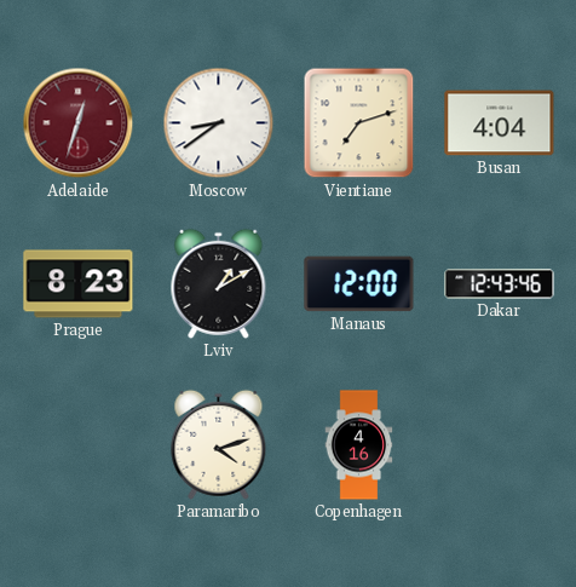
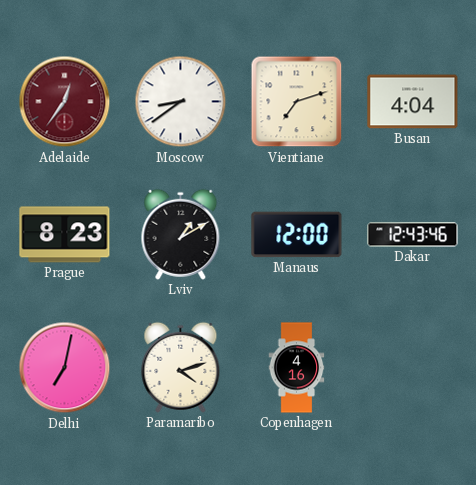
Adelaide: 12:33 -> 12:36
Delhi: none -> 7:02
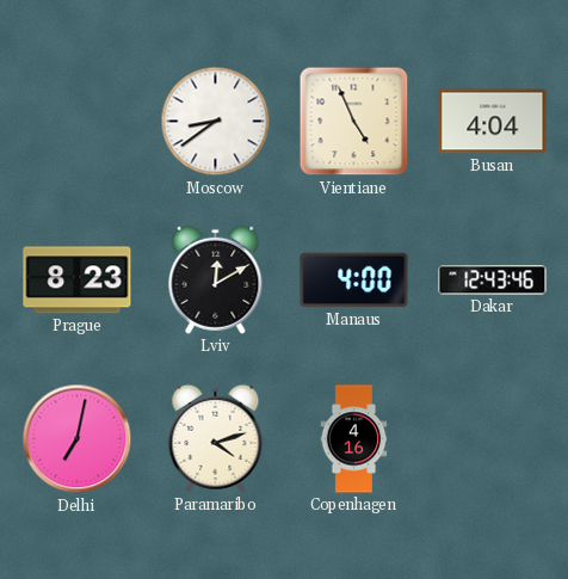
Adelaide: 12:36 -> none
Vientiane: 7:12 -> 4:56
Lviv: 1:10 -> 12:10
Manaus: 12:00 -> 4:00
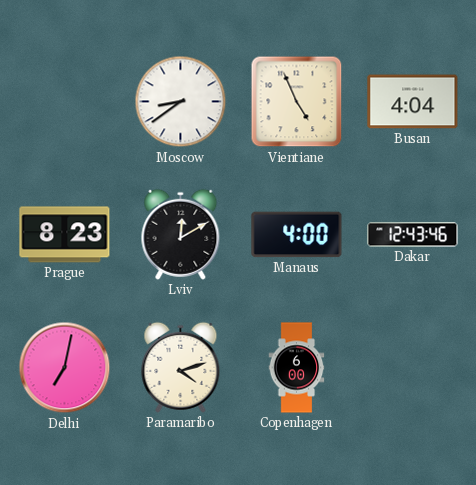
Copenhagen: 4:16 -> 6:00
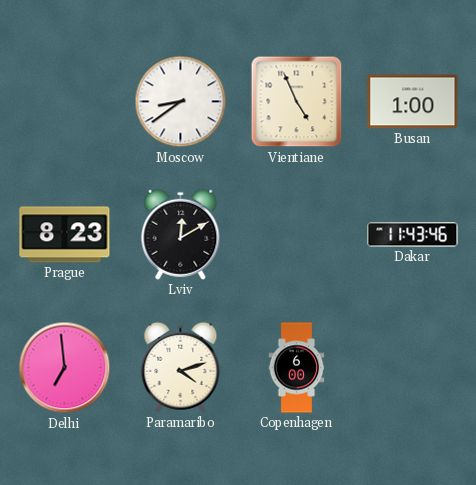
Busan: 4:04 -> 1:00
Manaus: 4:00 -> none
Dakar: 12:43 -> 11:43
Delhi: 7:02 -> 6:59
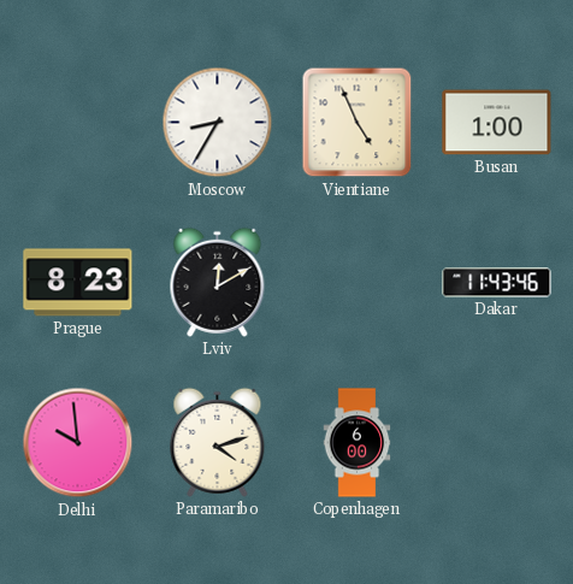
Moscow: 8:39 -> 8:35
Delhi: 6:59 -> 9:59
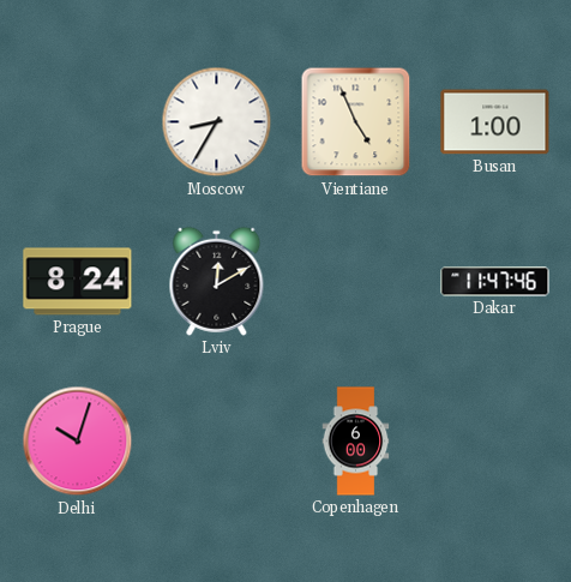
Prague: 8:23 -> 8:24
Dakar: 11:43 -> 11:47
Delhi: 9:59 -> 10:03
Paramaribo: 4:12 -> none
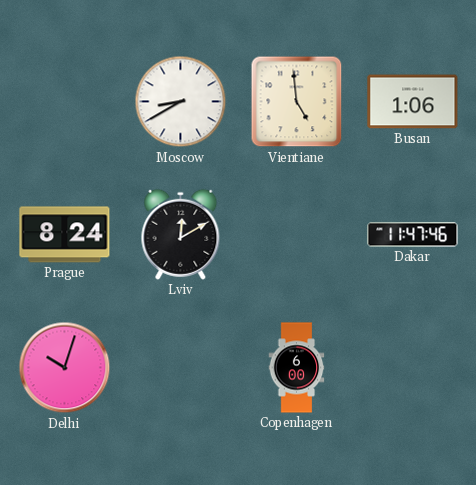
Moscow: 8:35 -> 8:40
Vientiane: 4:56 -> 4:59
Busan: 1:00 -> 1:06
